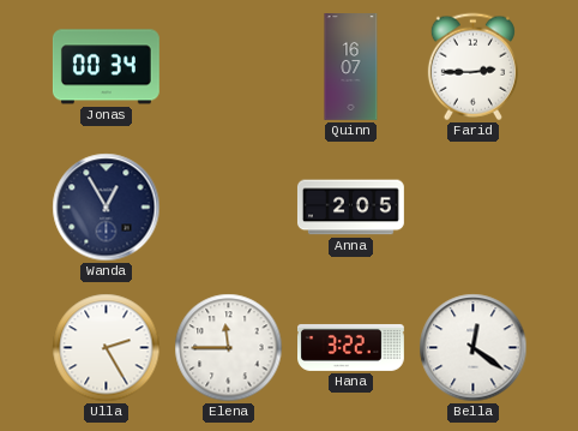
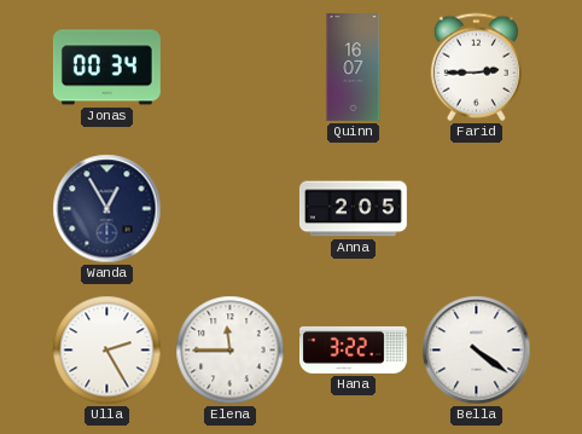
Bella: 12:21 -> 4:21
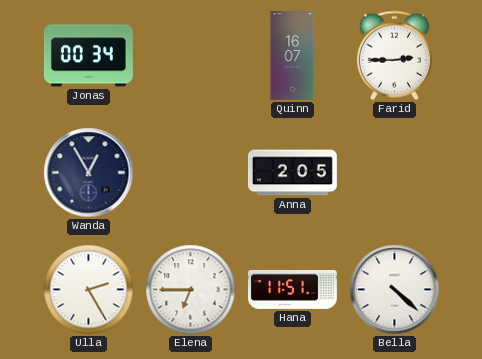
Elena: 11:45 -> 6:45
Hana: 3:22 -> 11:51
Bella: 4:21 -> 4:22
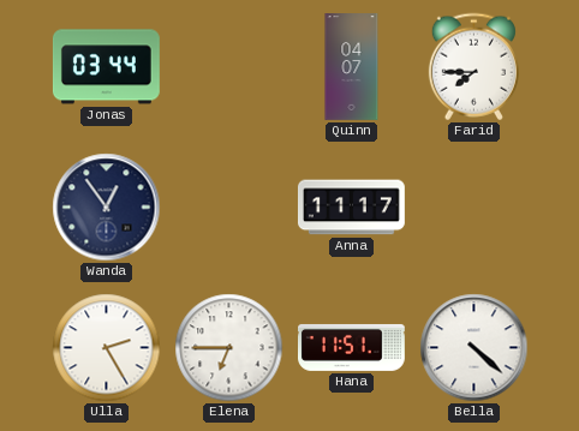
Jonas: 00:34 -> 03:44
Quinn: 16:07 -> 04:07
Farid: 2:45 -> 7:45
Wanda: 12:55 -> 12:54
Anna: 2:05 -> 11:17
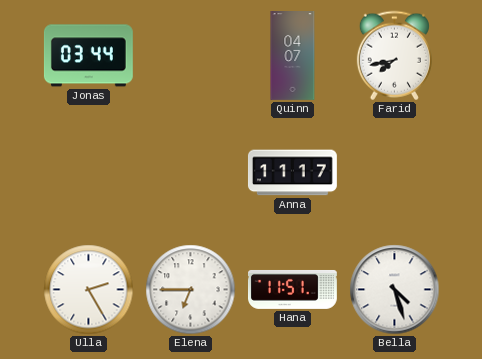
Farid: 7:45 -> 7:43
Wanda: 12:54 -> none
Bella: 4:22 -> 4:27
